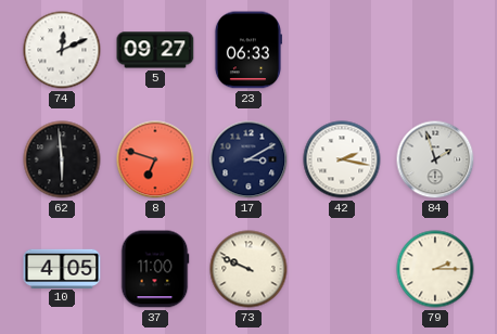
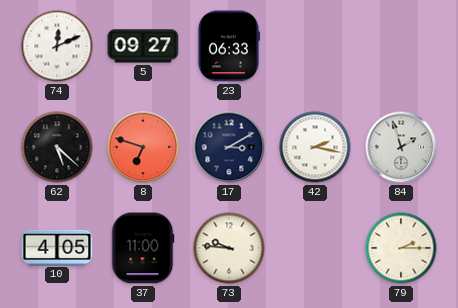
62: 5:59 -> 5:22
73: 9:49 -> 9:46
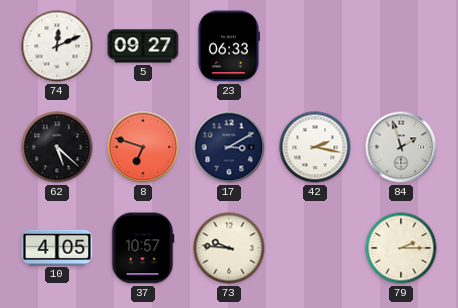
37: 11:00 -> 10:57
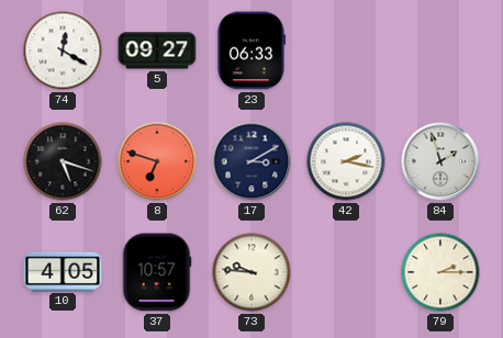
74: 12:11 -> 12:20
62: 5:22 -> 5:18
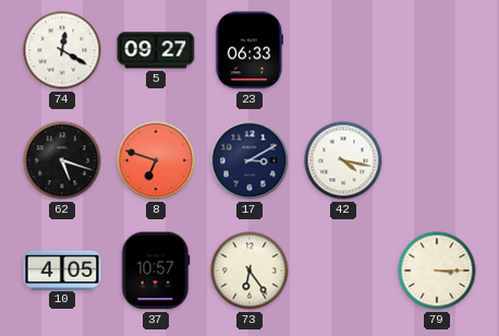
42: 2:17 -> 4:17
84: 1:57 -> none
73: 9:46 -> 6:24
79: 2:15 -> 3:15
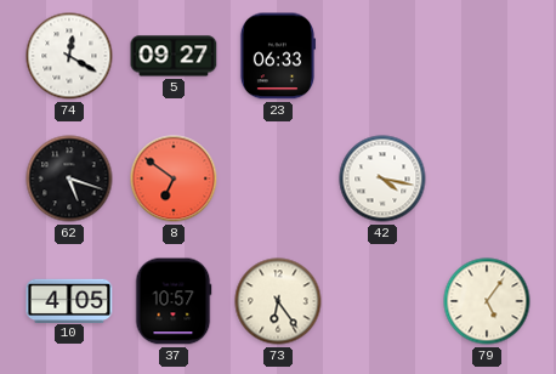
8: 6:48 -> 6:51
17: 3:10 -> none
79: 3:15 -> 5:06
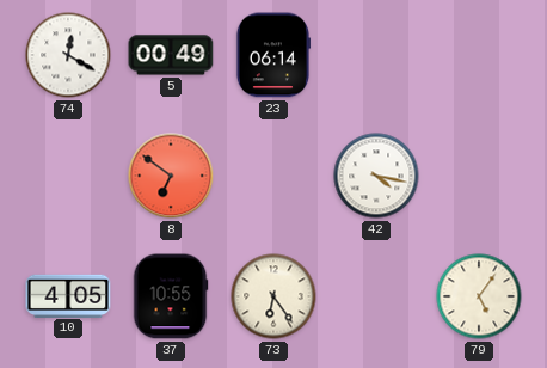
5: 09:27 -> 00:49
23: 06:33 -> 06:14
62: 5:18 -> none
37: 10:57 -> 10:55
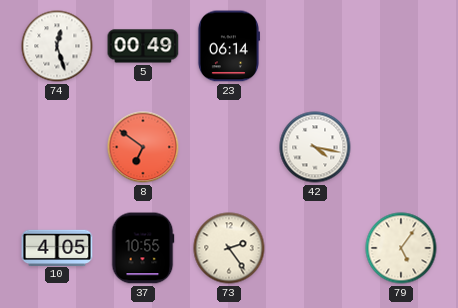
74: 12:20 -> 12:27
73: 6:24 -> 2:24
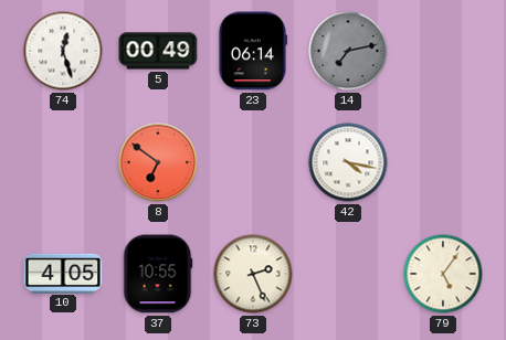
14: none -> 7:13
73: 2:24 -> 2:26
